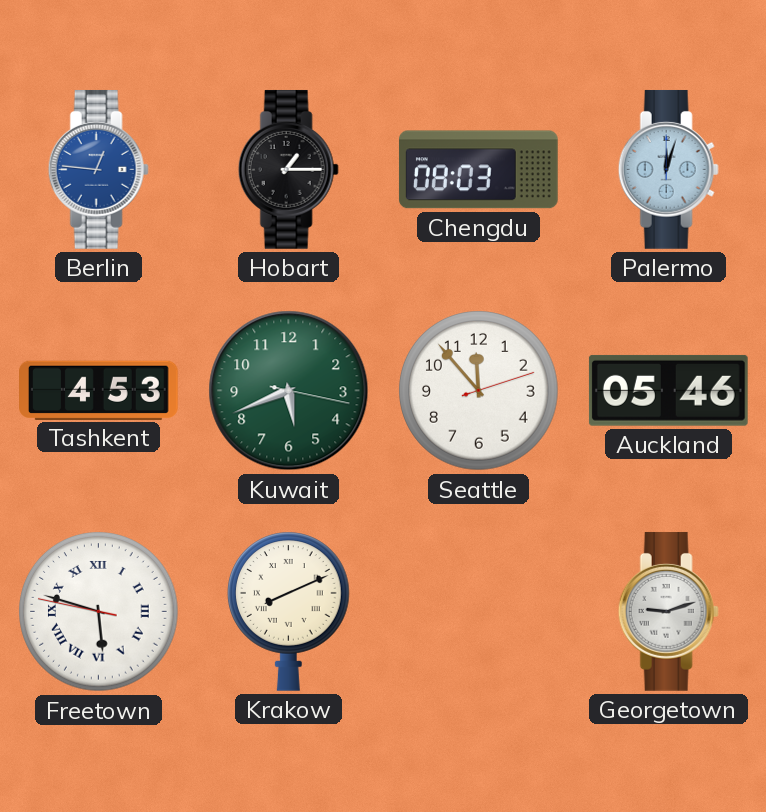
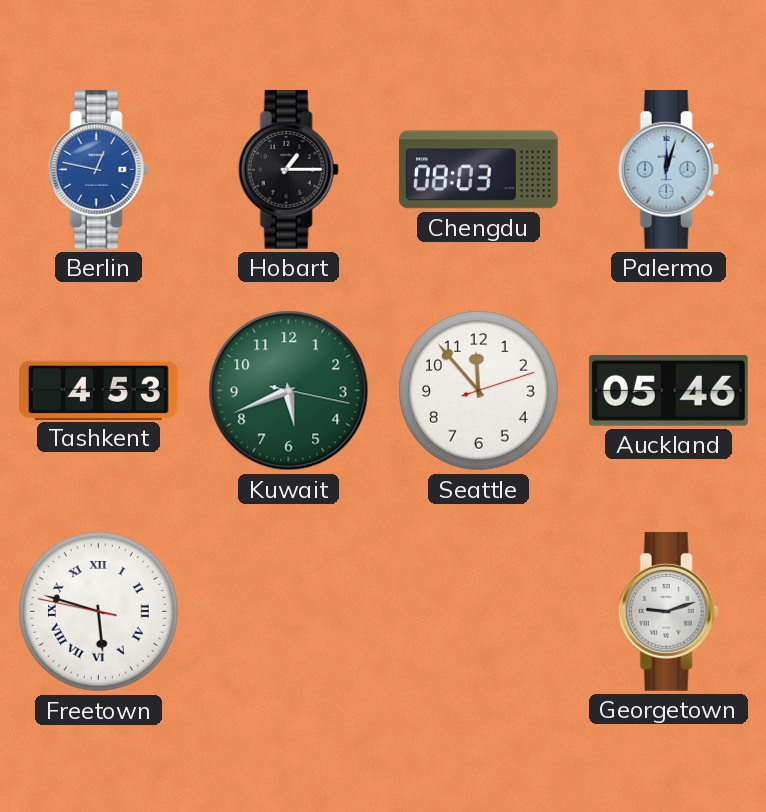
Berlin: 12:46 -> 12:47
Krakow: 8:11 -> none
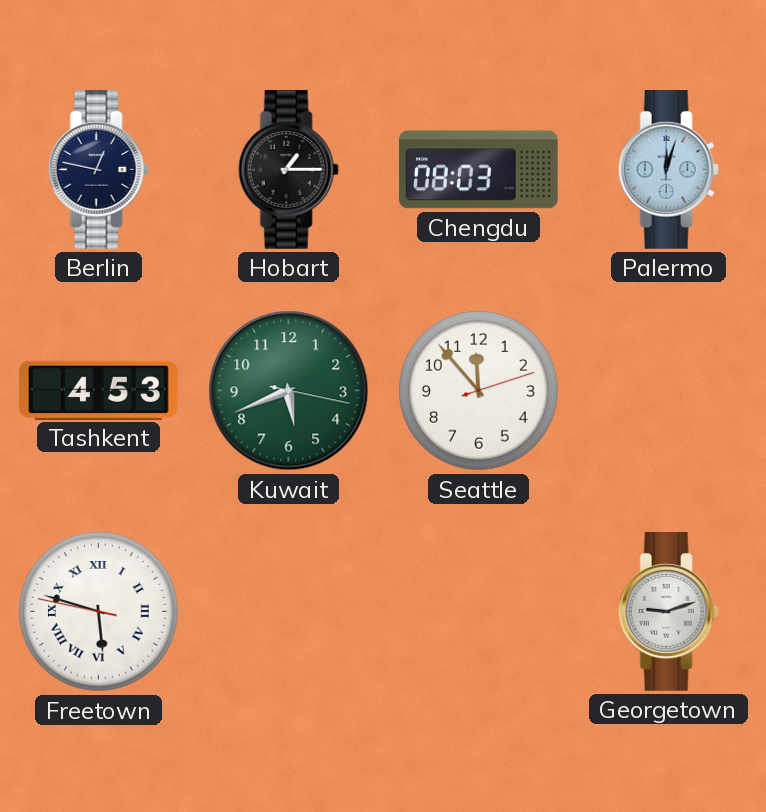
Berlin dial: blue -> navy
Auckland: 05:46 -> none
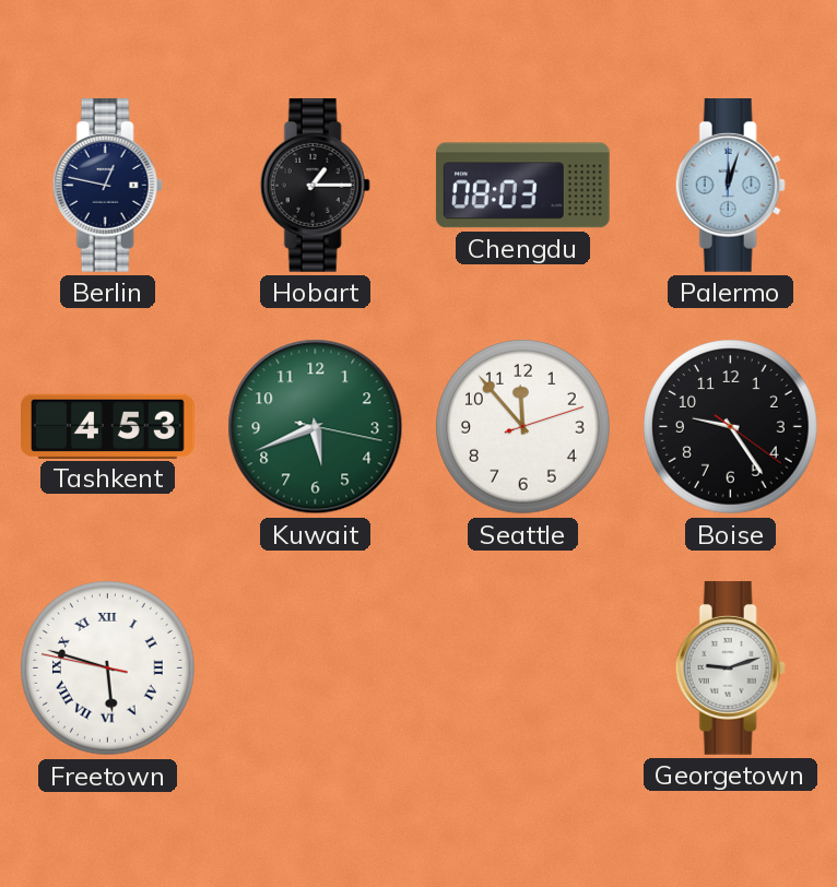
Boise: none -> 9:24
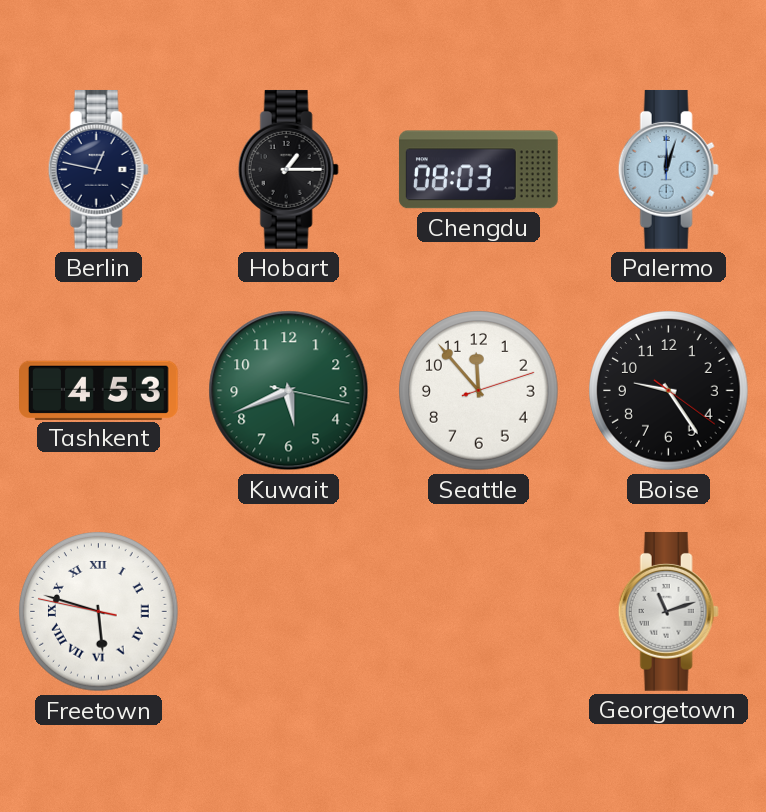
Georgetown: 9:12 -> 11:12
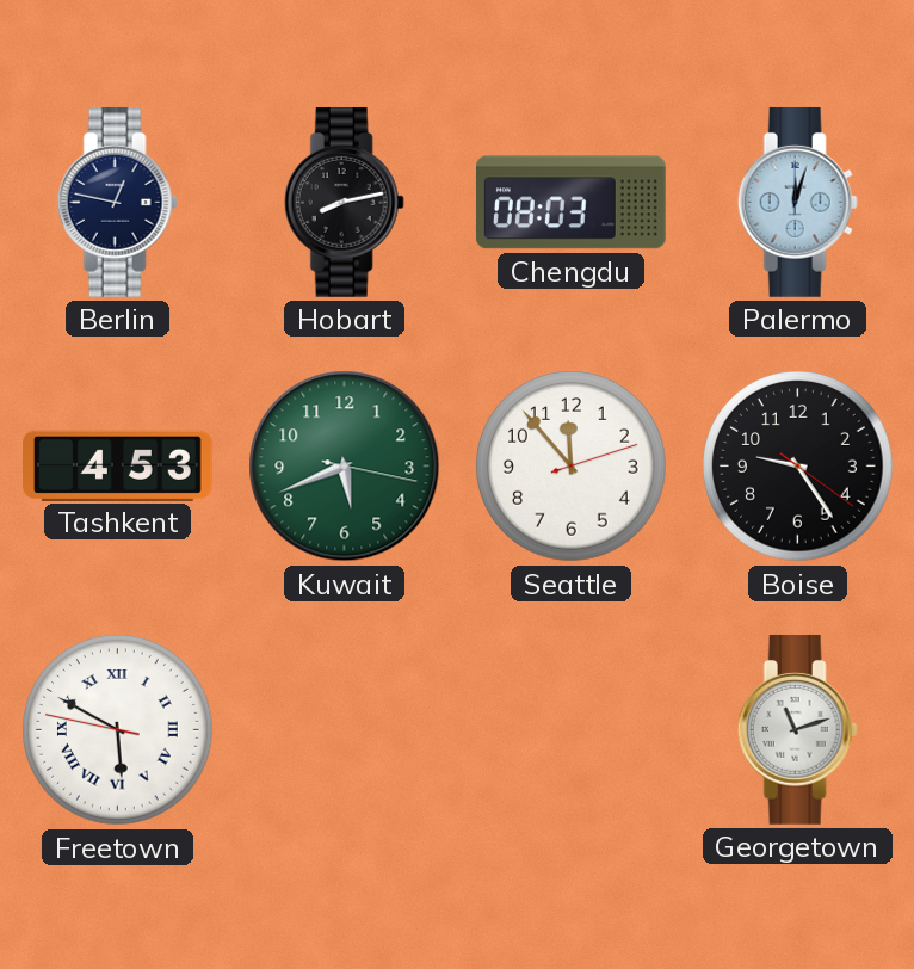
Hobart: 1:15 -> 8:13
Freetown: 5:47 -> 5:49
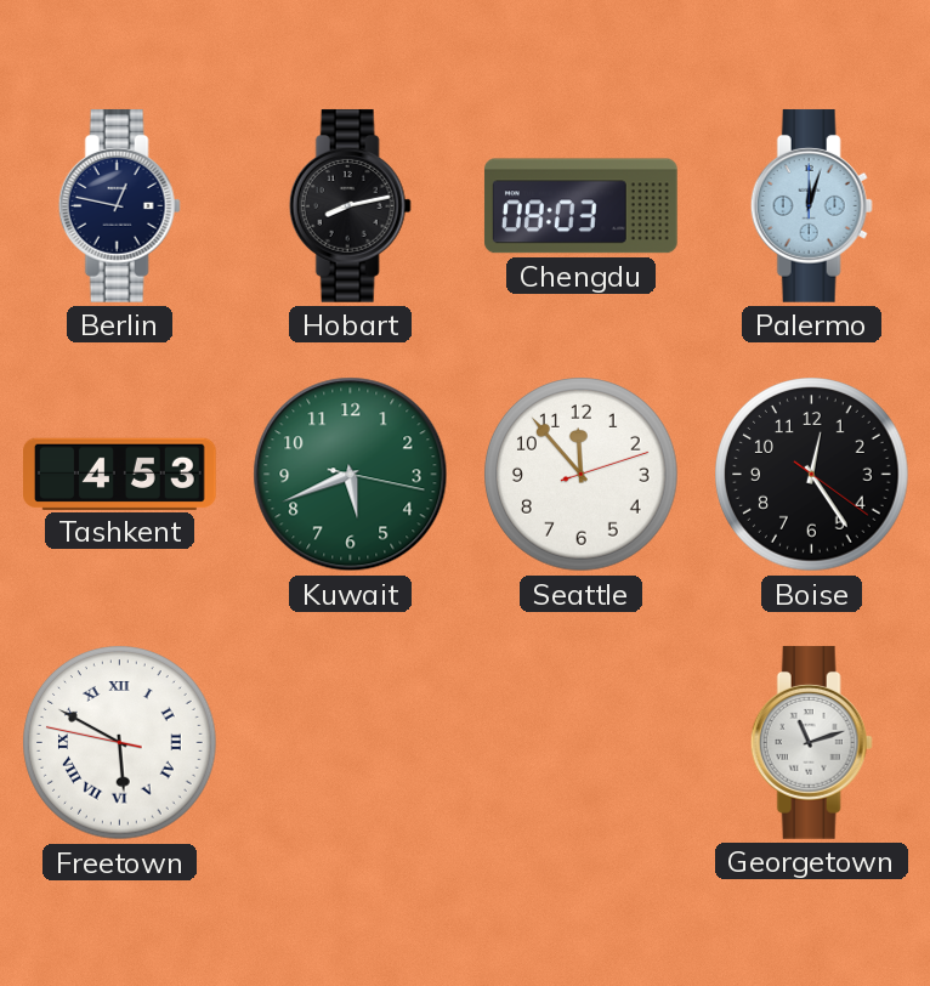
Boise: 9:24 -> 12:24
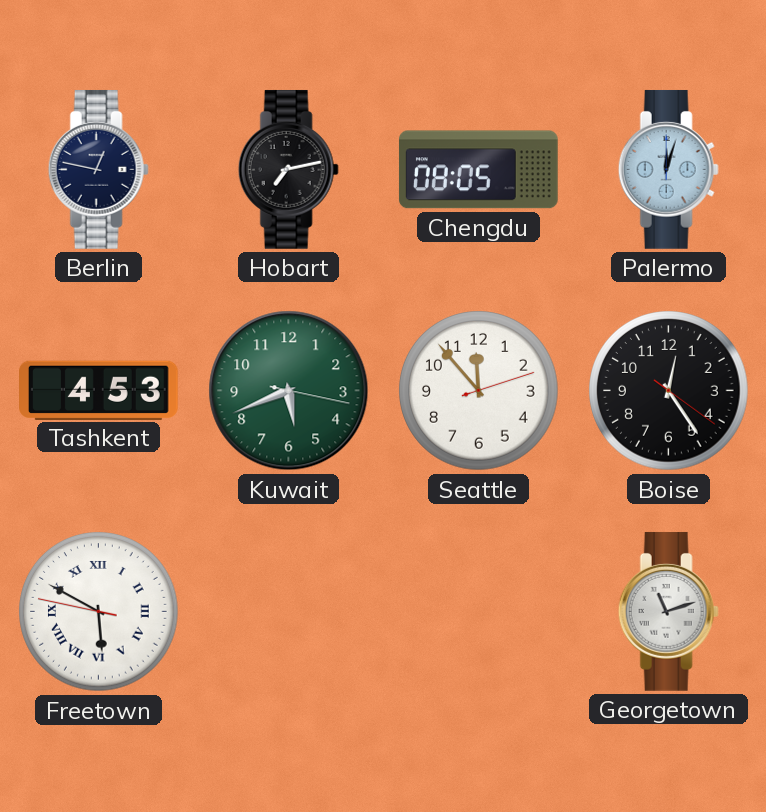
Hobart: 8:13 -> 7:13
Chengdu: 08:03 -> 08:05
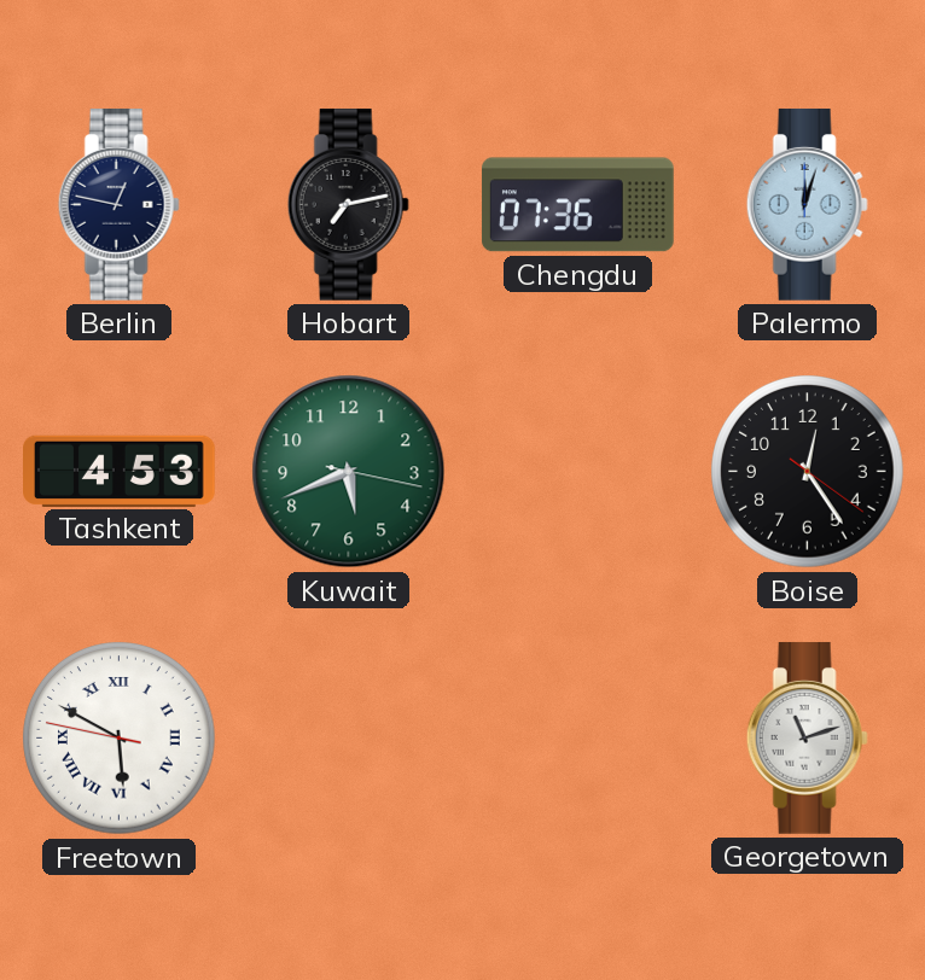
Chengdu: 08:05 -> 07:36
Seattle: 11:53 -> none
